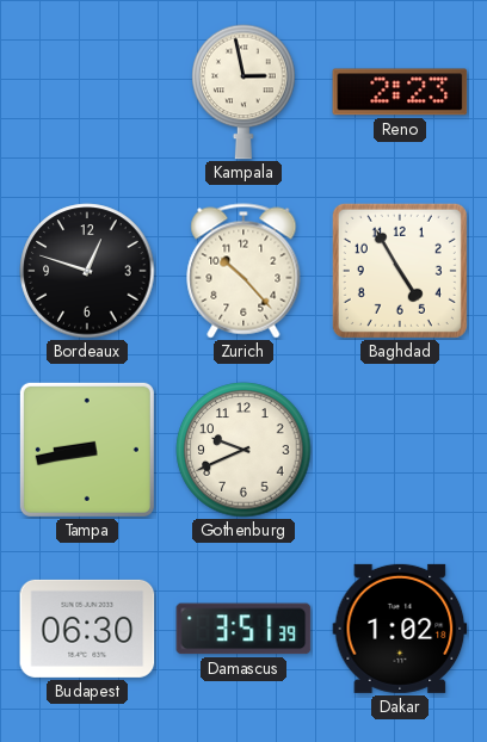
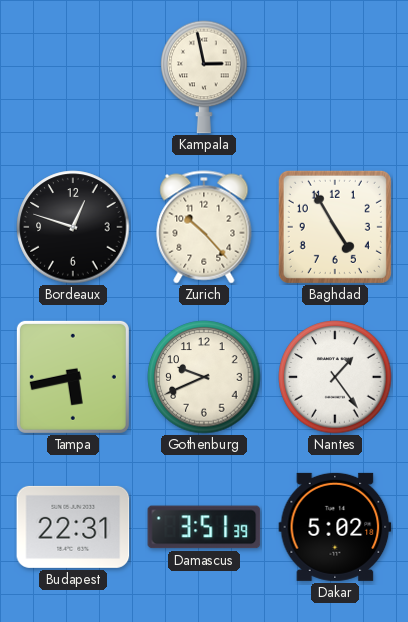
Reno: 2:23 -> none
Tampa: 8:43 -> 5:43
Nantes: none -> 1:24
Budapest: 06:30 -> 22:31
Dakar: 1:02 -> 5:02
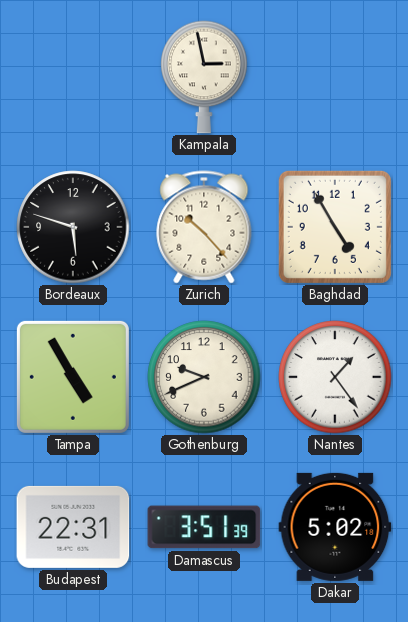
Bordeaux: 12:48 -> 5:48
Tampa: 5:43 -> 4:55
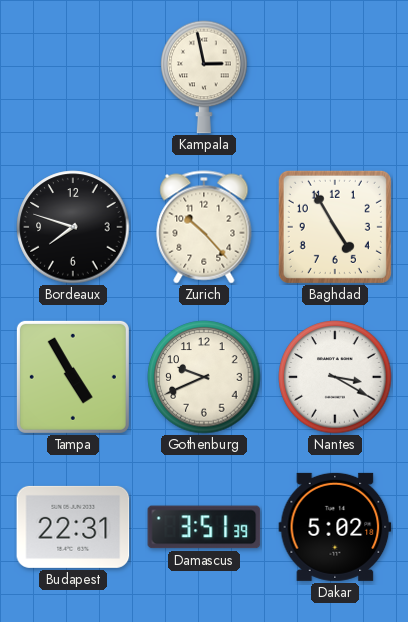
Bordeaux: 5:48 -> 7:48
Nantes: 1:24 -> 3:20
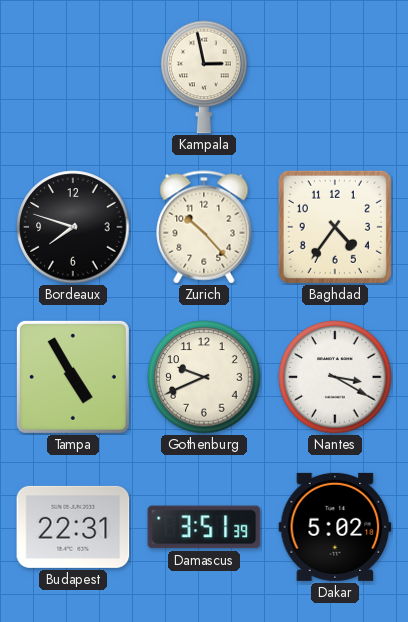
Baghdad: 4:55 -> 4:36
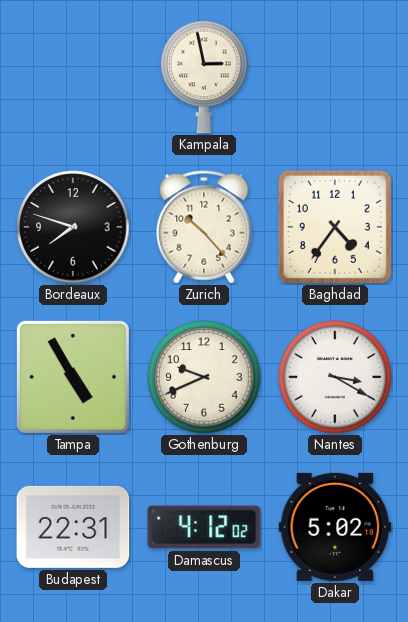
Damascus: 3:51 -> 4:12
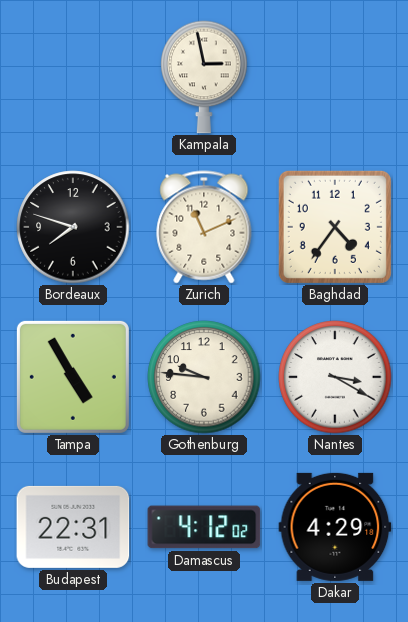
Zurich: 10:23 -> 11:11
Gothenburg: 9:41 -> 9:46
Dakar: 5:02 -> 4:29
